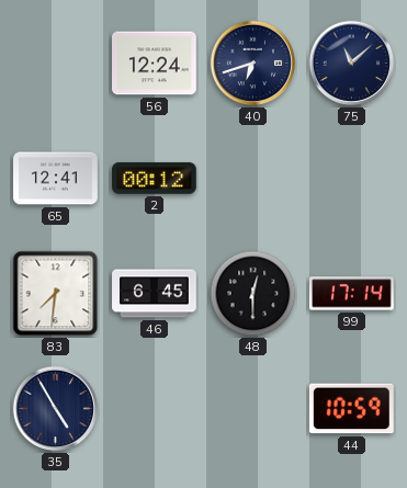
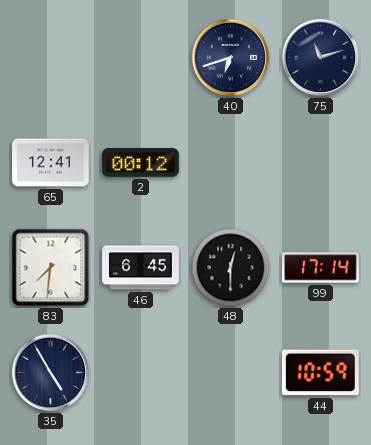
56: 12:24 -> none
75: 11:08 -> 11:12
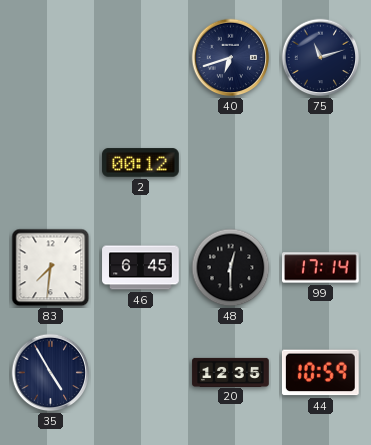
65: 12:41 -> none
20: none -> 12:35
